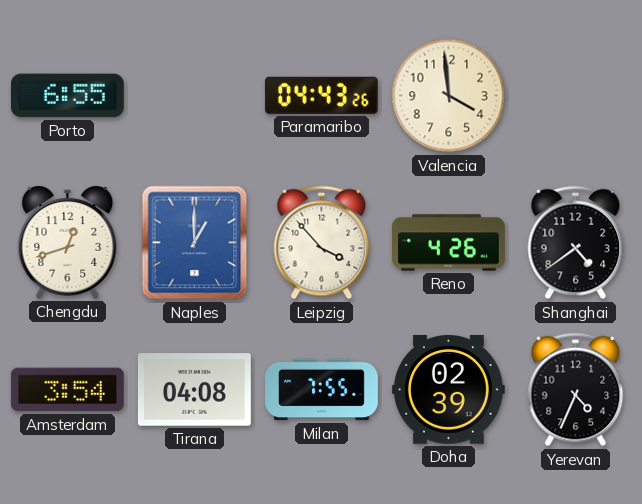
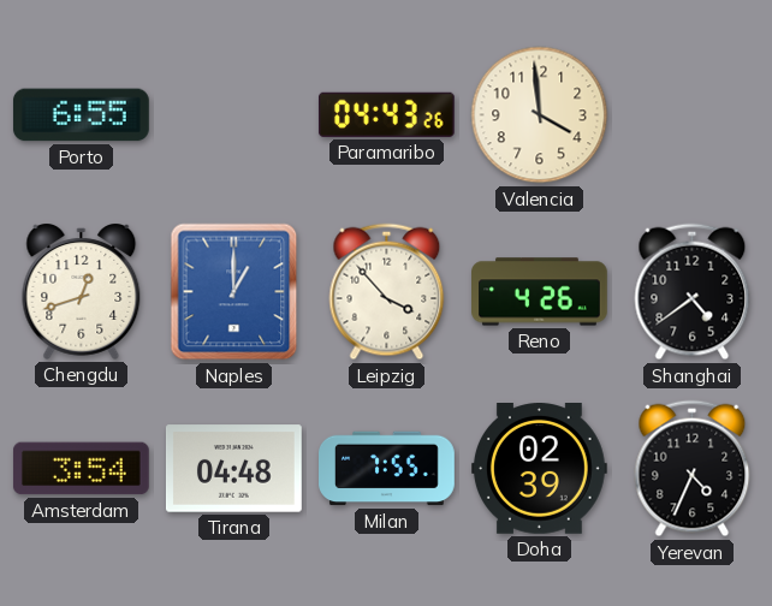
Tirana: 04:08 -> 04:48
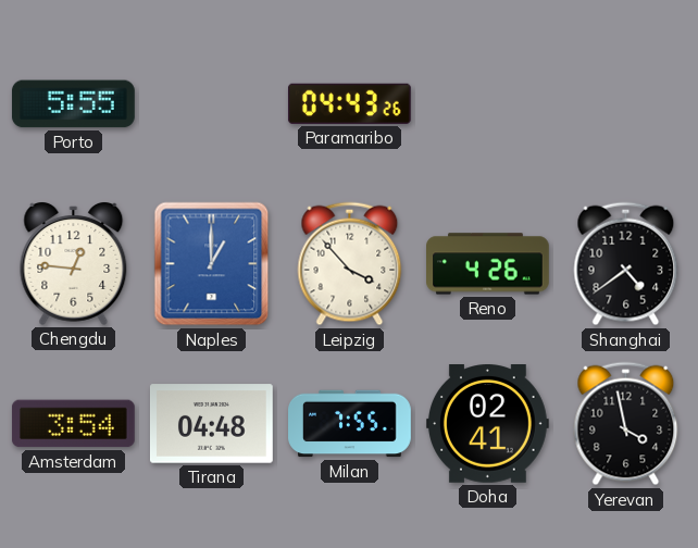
Porto: 6:55 -> 5:55
Valencia: 3:59 -> none
Chengdu: 12:42 -> 12:46
Doha: 02:39 -> 02:41
Yerevan: 4:34 -> 3:58
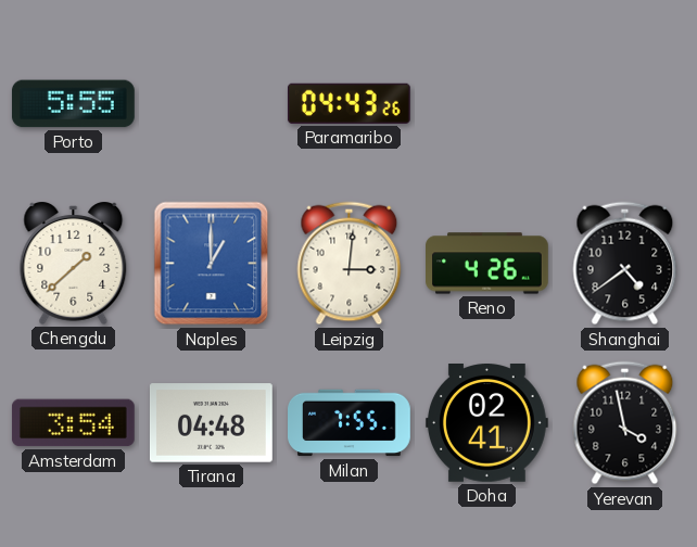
Chengdu: 12:46 -> 1:38
Leipzig: 3:53 -> 3:01
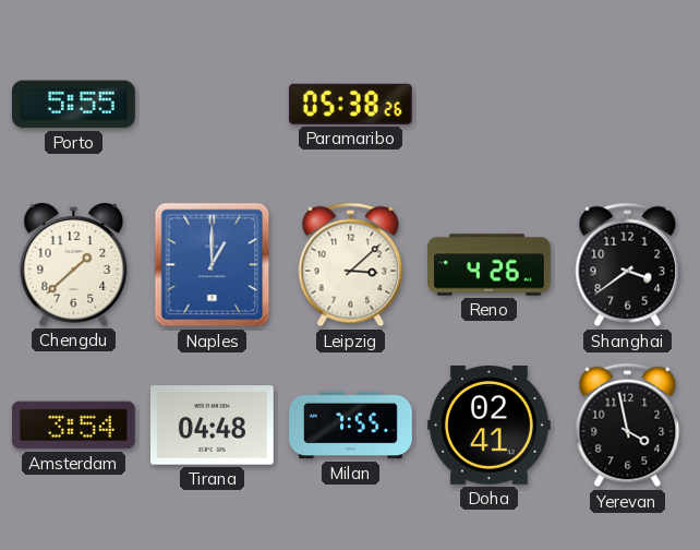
Paramaribo: 04:43 -> 05:38
Leipzig: 3:01 -> 3:08
Shanghai: 4:39 -> 3:39
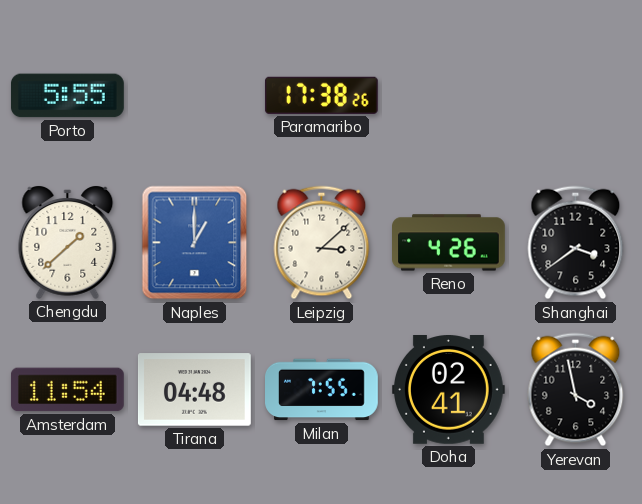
Paramaribo: 05:38 -> 17:38
Amsterdam: 3:54 -> 11:54
